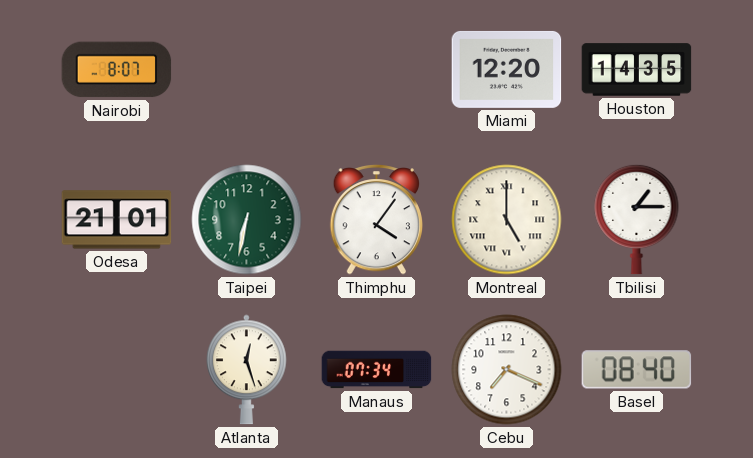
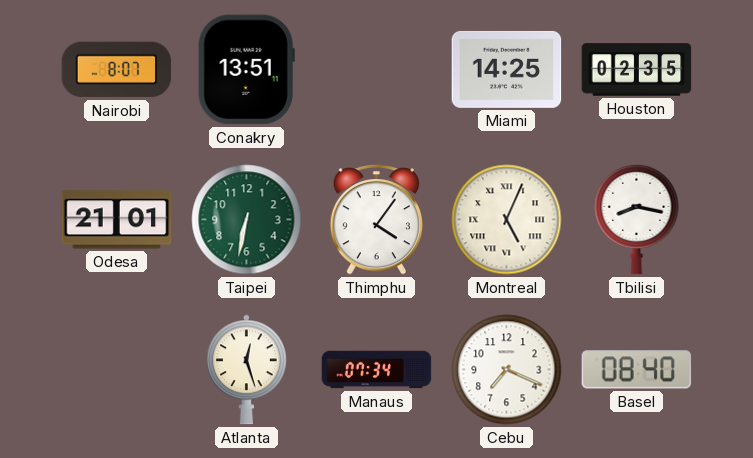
Conakry: none -> 13:51
Miami: 12:20 -> 14:25
Houston: 14:35 -> 02:35
Montreal: 5:00 -> 5:04
Tbilisi: 1:15 -> 8:17
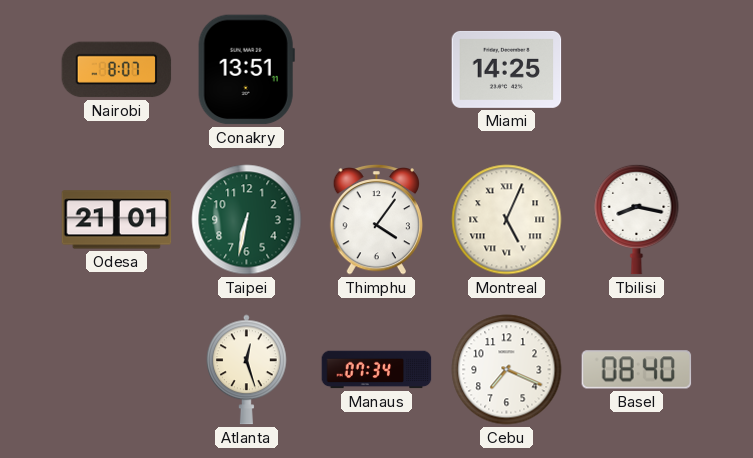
Houston: 02:35 -> none
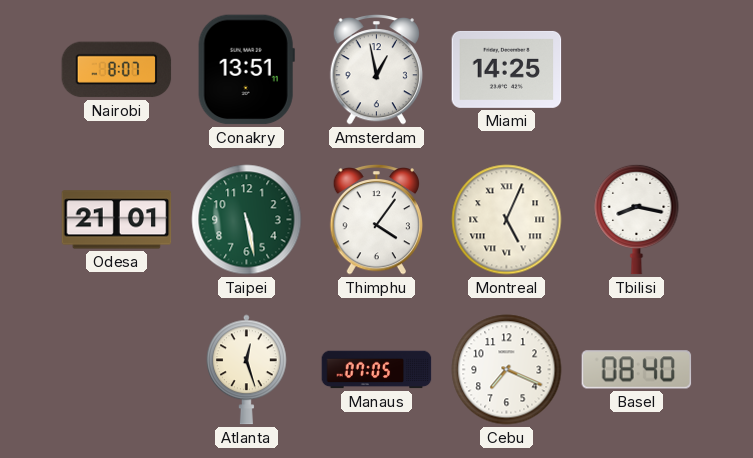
Amsterdam: none -> 12:58
Taipei: 6:32 -> 5:28
Manaus: 07:34 -> 07:05
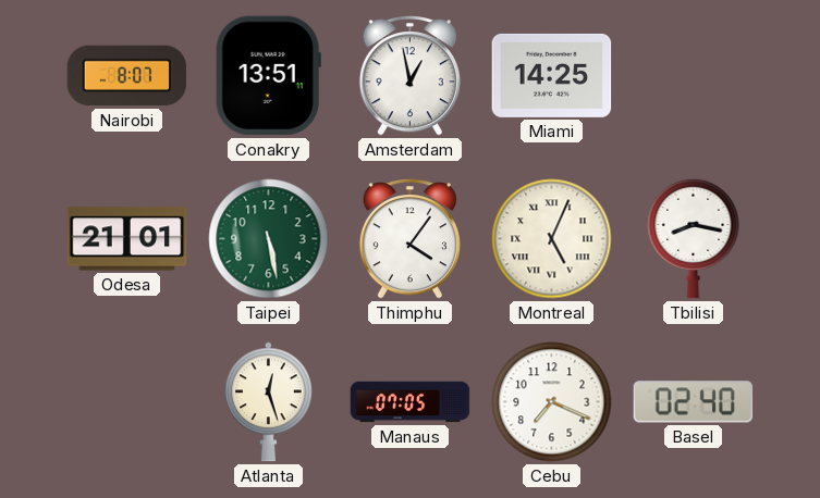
Basel: 08:40 -> 02:40
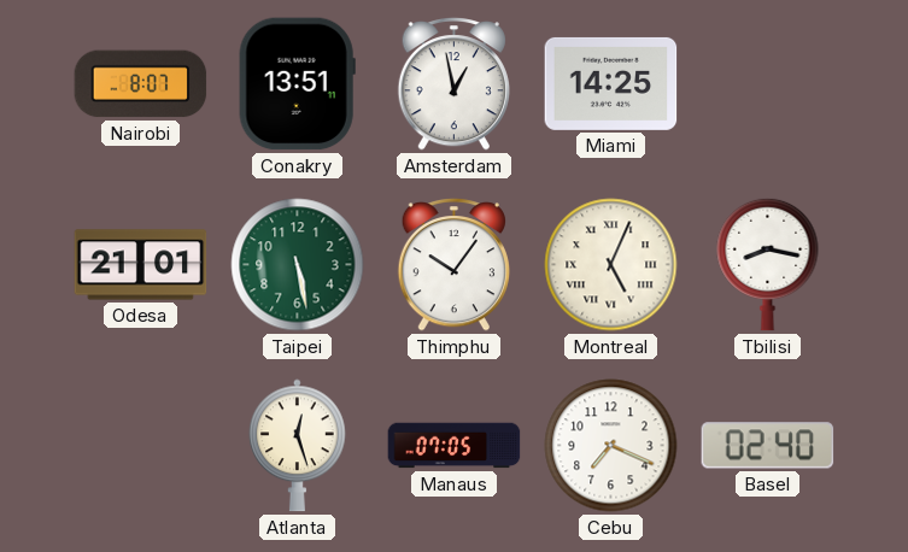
Thimphu: 4:06 -> 10:06
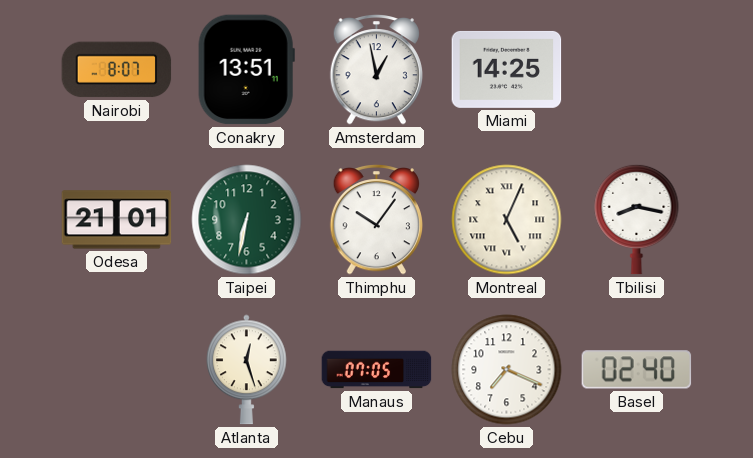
Taipei: 5:28 -> 6:32
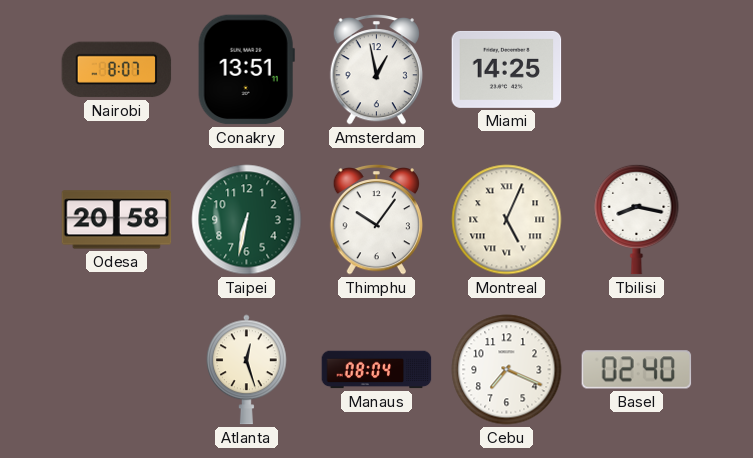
Odesa: 21:01 -> 20:58
Manaus: 07:05 -> 08:04
